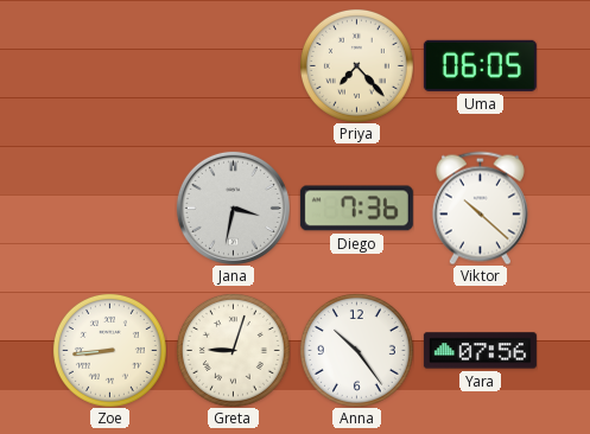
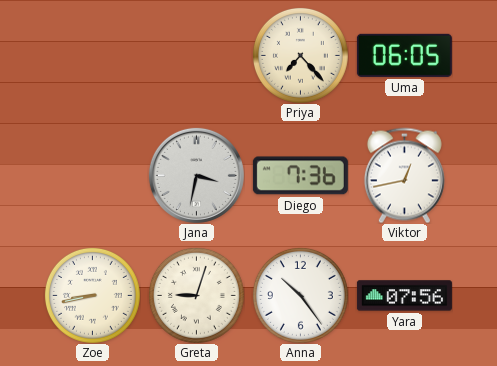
Viktor: 10:22 -> 12:43
Zoe: 8:44 -> 8:43
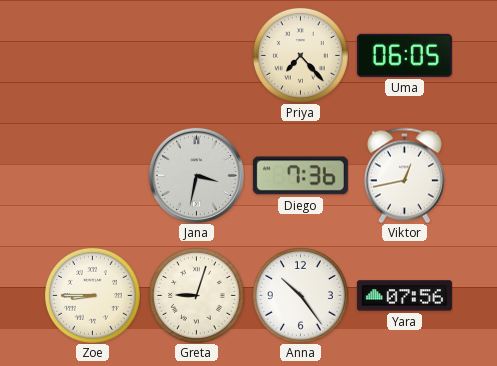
Zoe: 8:43 -> 8:45
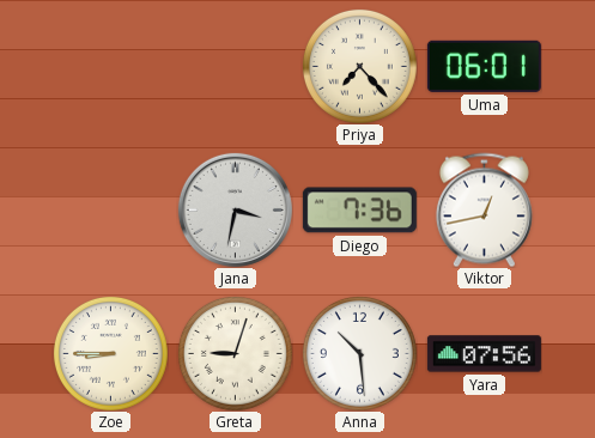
Uma: 06:05 -> 06:01
Anna: 10:24 -> 10:29
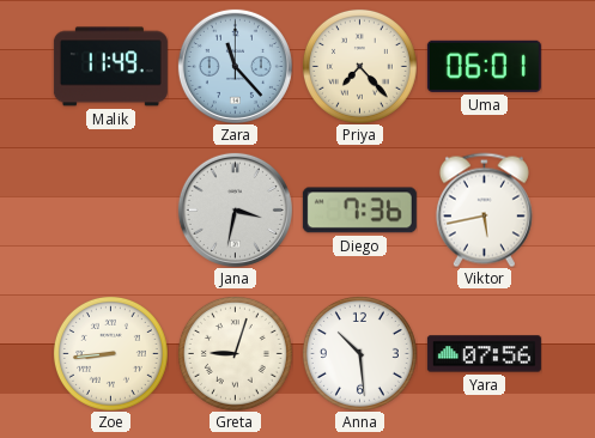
Malik: none -> 11:49
Zara: none -> 11:23
Viktor: 12:43 -> 5:43
Zoe: 8:45 -> 8:44
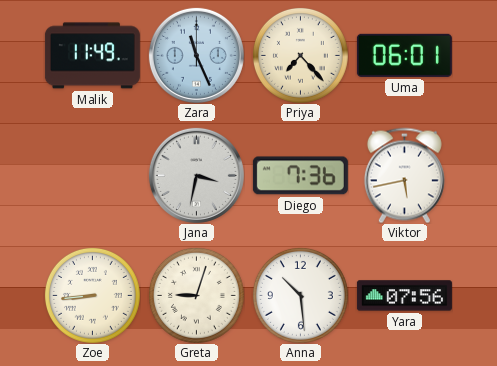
Zara: 11:23 -> 11:26
